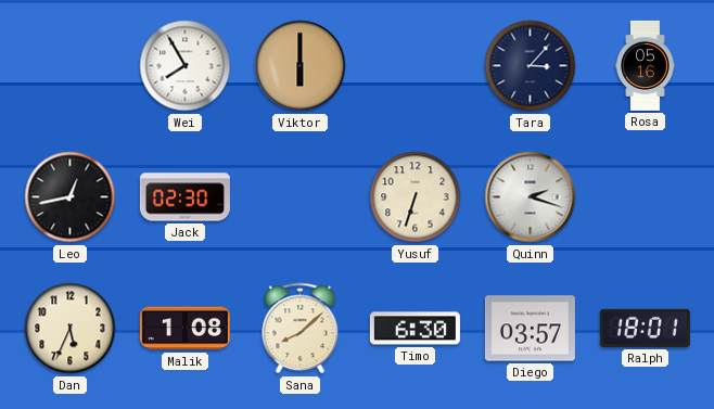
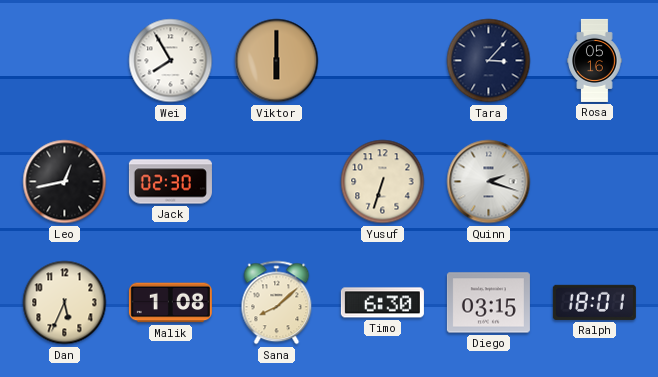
Diego: 03:57 -> 03:15
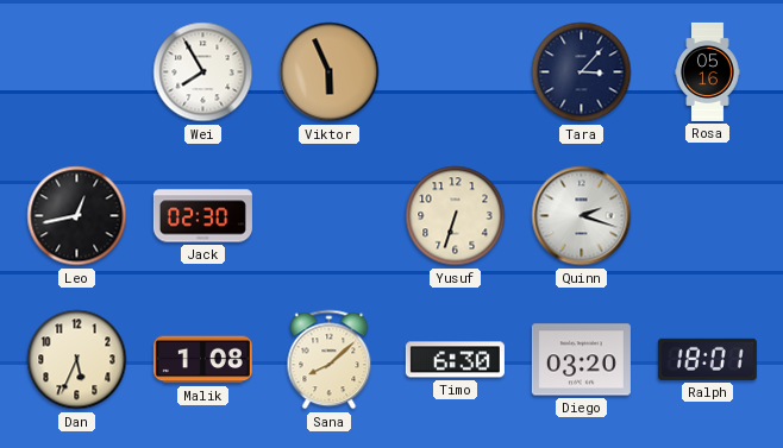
Viktor: 6:00 -> 5:56
Diego: 03:15 -> 03:20
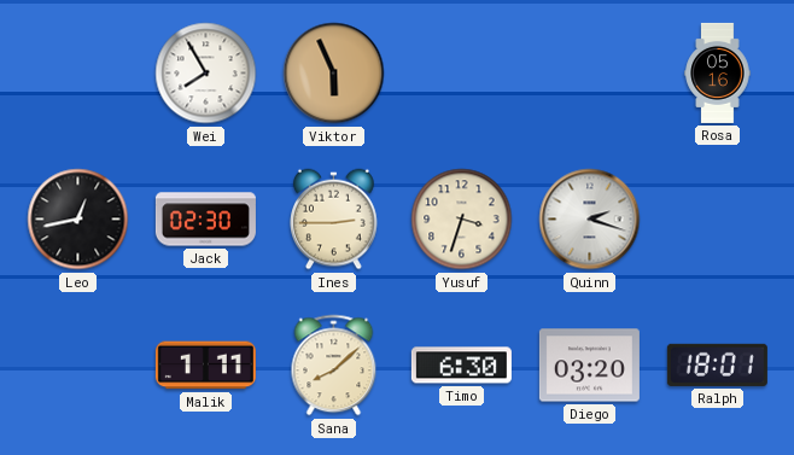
Tara: 3:07 -> none
Ines: none -> 2:45
Yusuf: 6:33 -> 3:33
Dan: 5:34 -> none
Malik: 1:08 -> 1:11
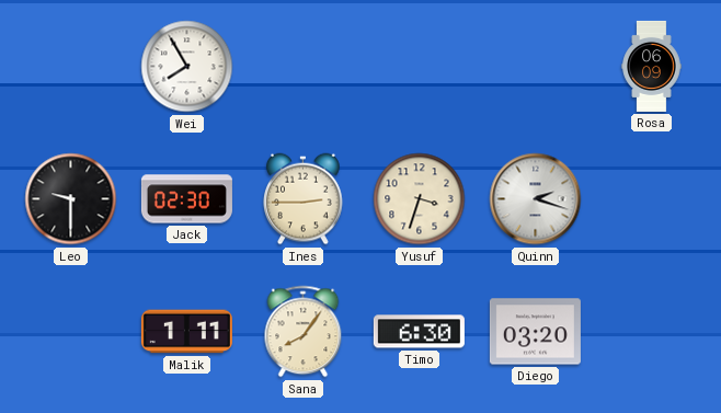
Viktor: 5:56 -> none
Rosa: 05:16 -> 06:09
Leo: 12:43 -> 9:30
Sana: 8:08 -> 8:06
Ralph: 18:01 -> none
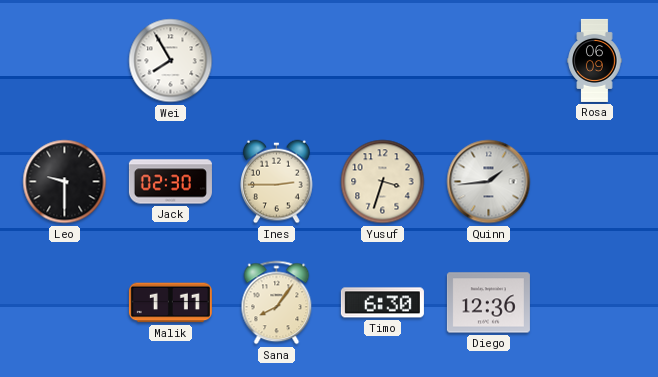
Quinn: 2:18 -> 1:44
Diego: 03:20 -> 12:36
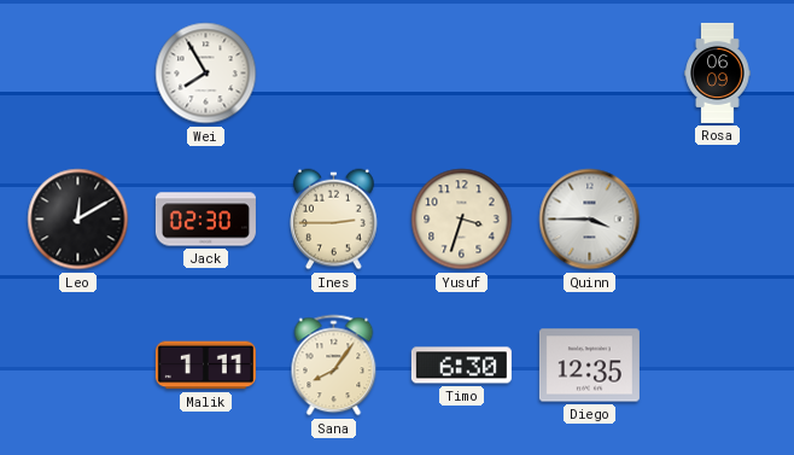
Leo: 9:30 -> 12:10
Quinn: 1:44 -> 3:45
Diego: 12:36 -> 12:35
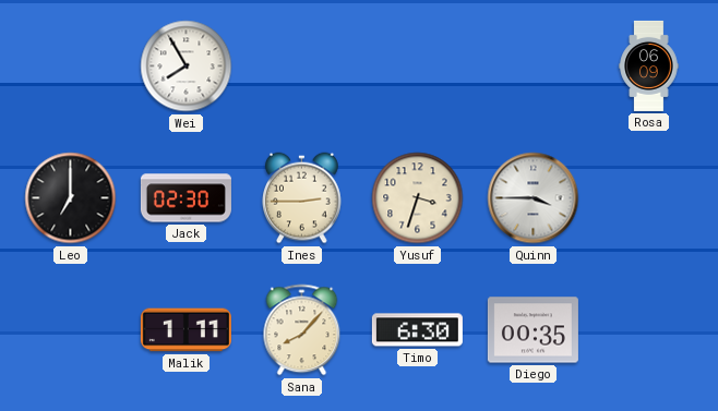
Leo: 12:10 -> 7:00
Sana: 8:06 -> 8:07
Diego: 12:35 -> 00:35
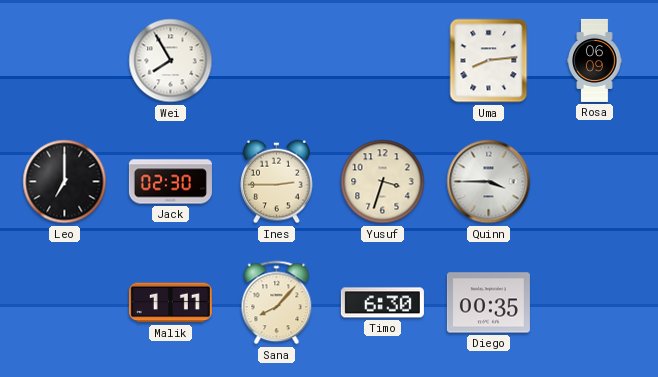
Uma: none -> 8:14
